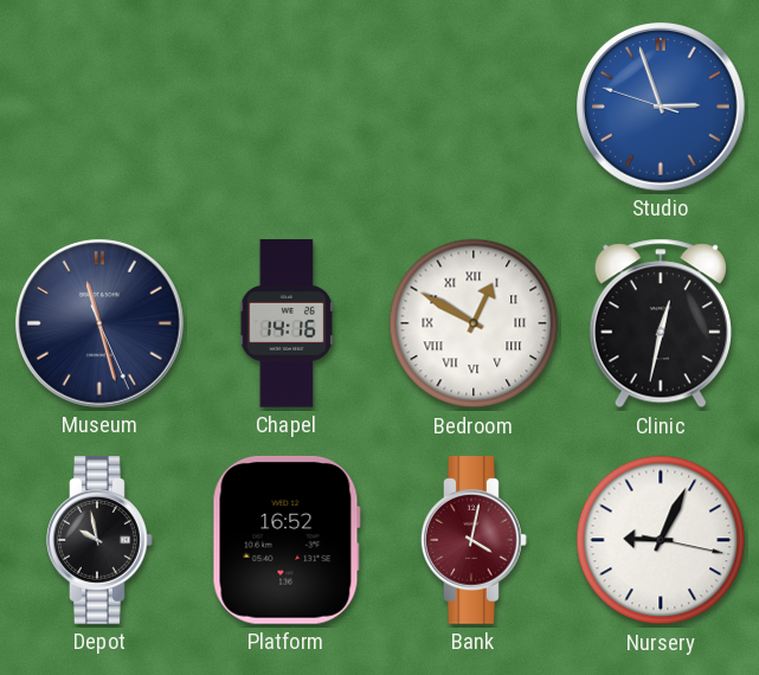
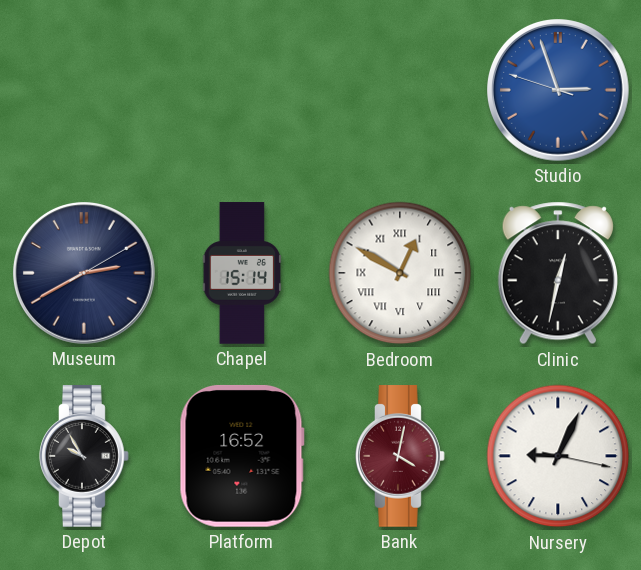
Museum: 11:27 -> 2:40
Chapel: 14:16 -> 15:14
Depot: 9:58 -> 9:55
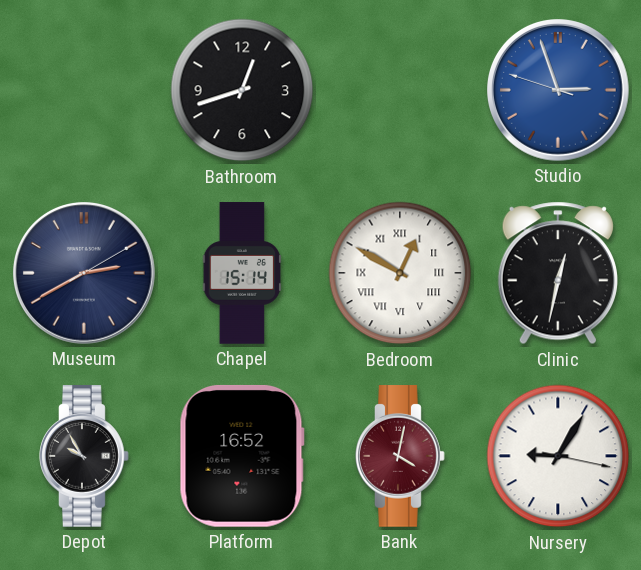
Bathroom: none -> 12:42
Nursery: 9:04 -> 9:05
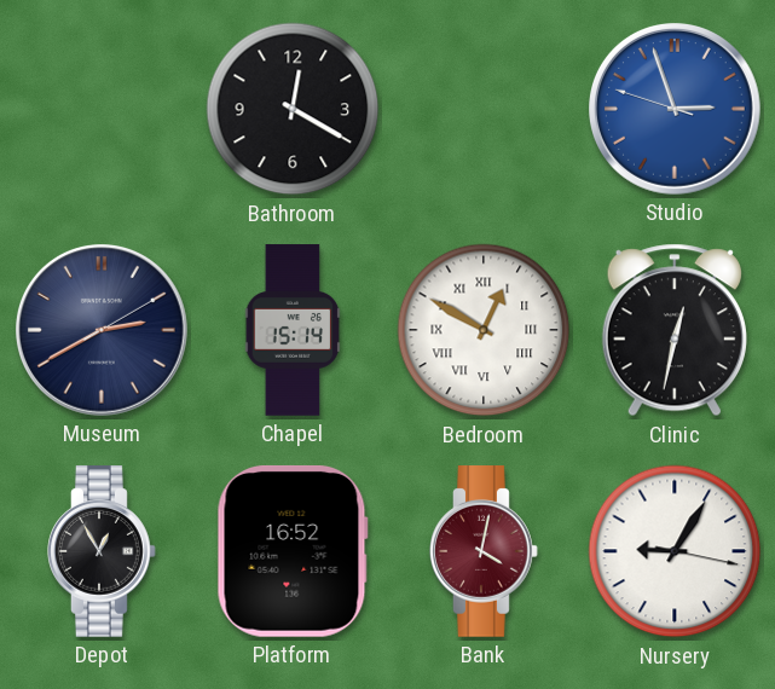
Bathroom: 12:42 -> 12:20
Depot: 9:55 -> 12:55
